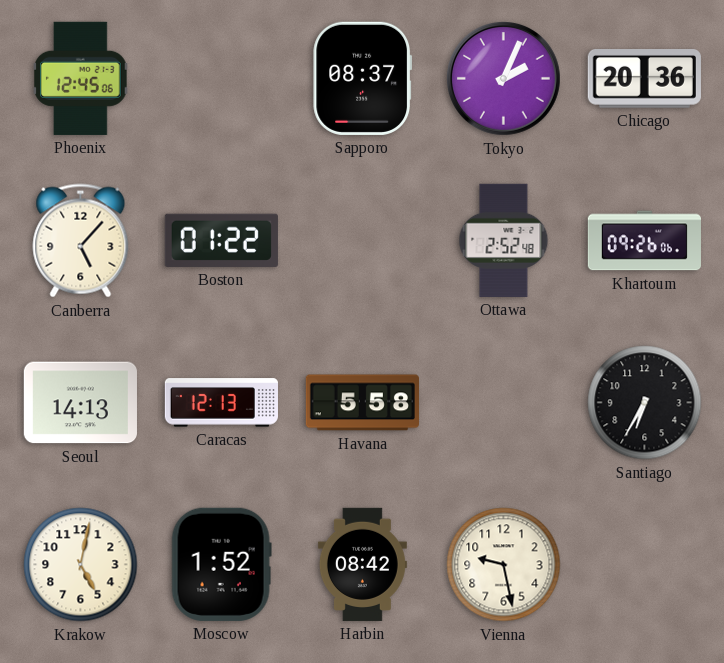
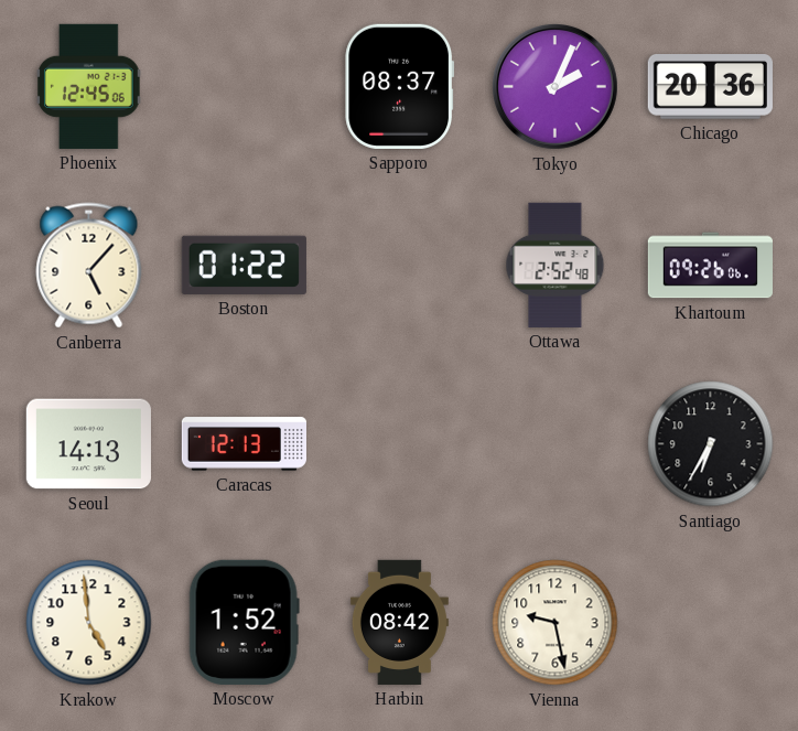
Havana: 5:58 -> none
Krakow: 5:02 -> 4:59
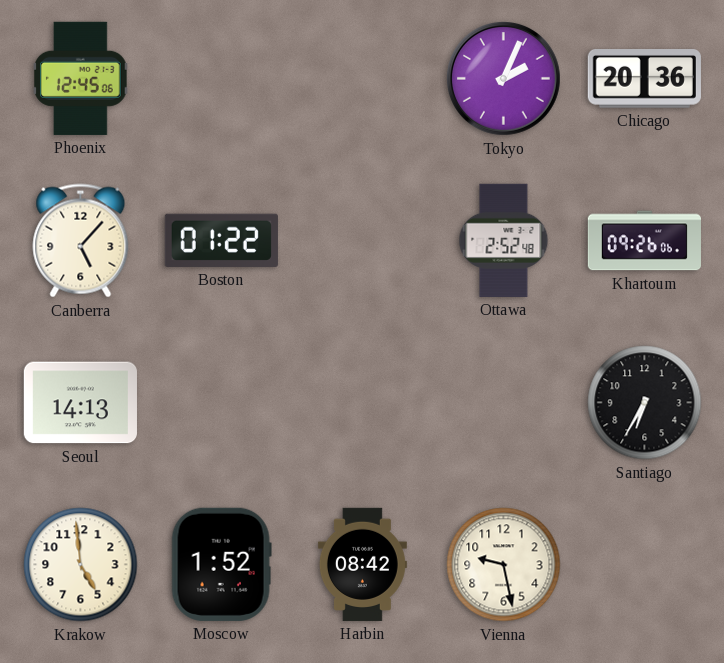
Sapporo: 08:37 -> none
Caracas: 12:13 -> none
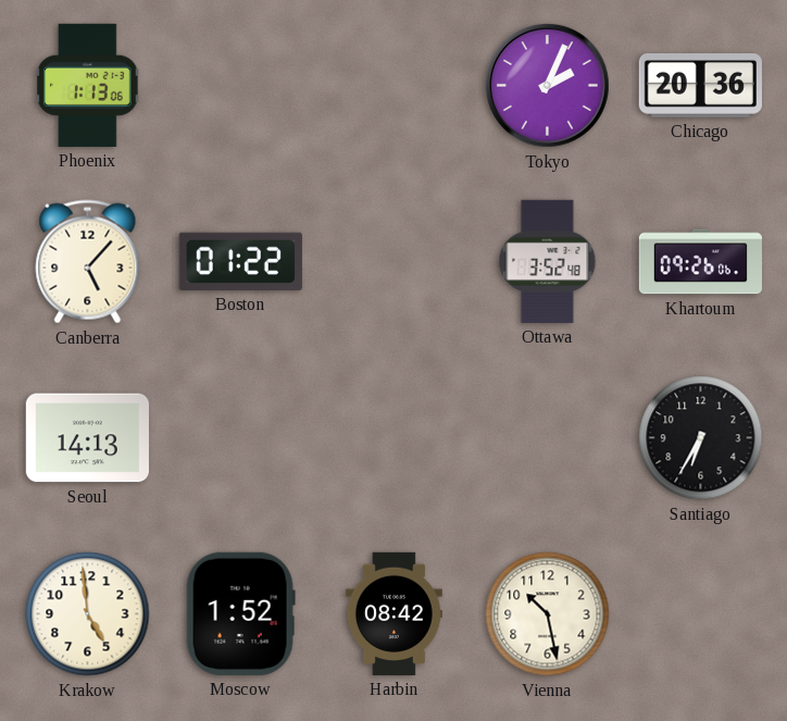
Phoenix: 12:45 -> 1:13
Ottawa: 2:52 -> 3:52
Vienna: 9:28 -> 10:28
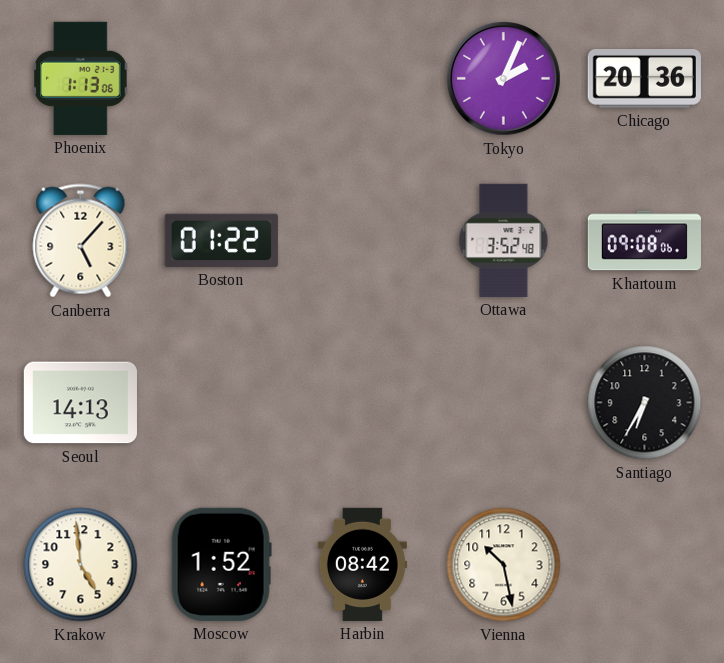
Khartoum: 09:26 -> 09:08
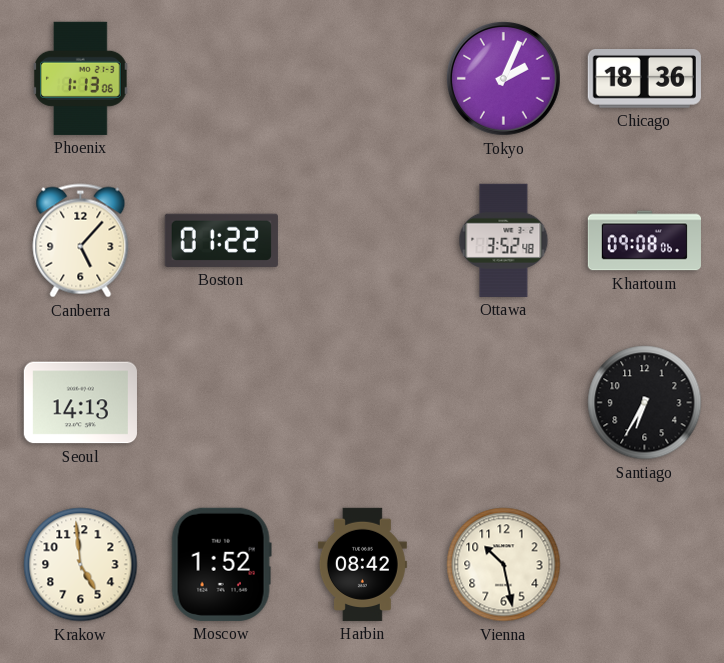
Chicago: 20:36 -> 18:36
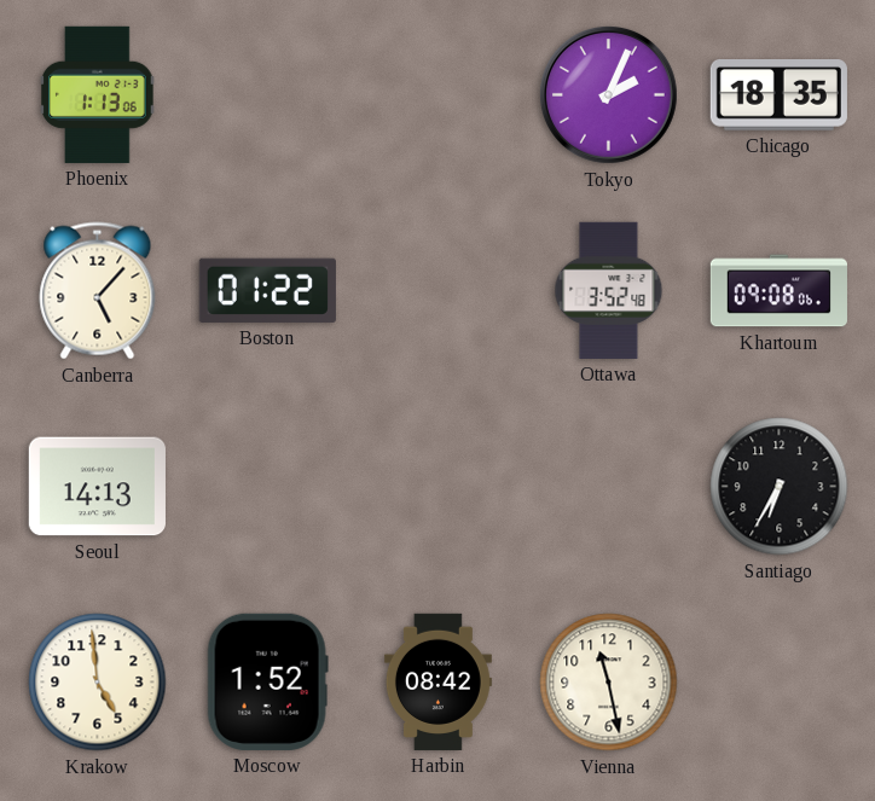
Chicago: 18:36 -> 18:35
Vienna: 10:28 -> 11:28
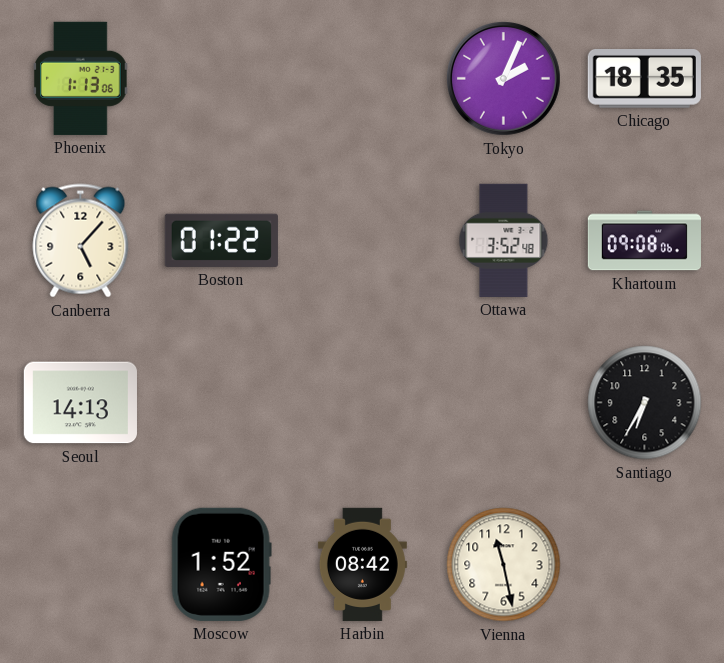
Krakow: 4:59 -> none
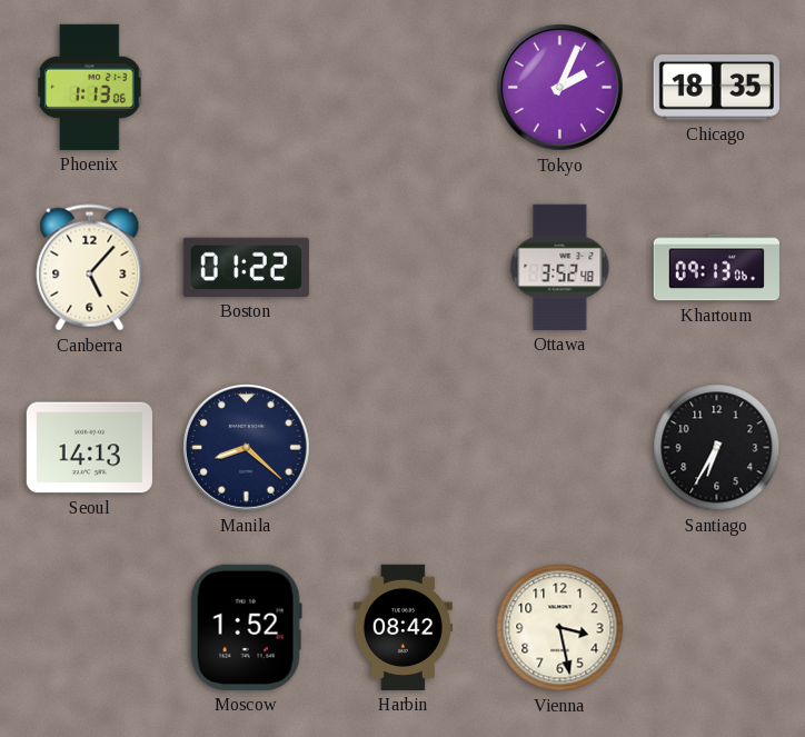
Khartoum: 09:08 -> 09:13
Manila: none -> 8:22
Vienna: 11:28 -> 3:28
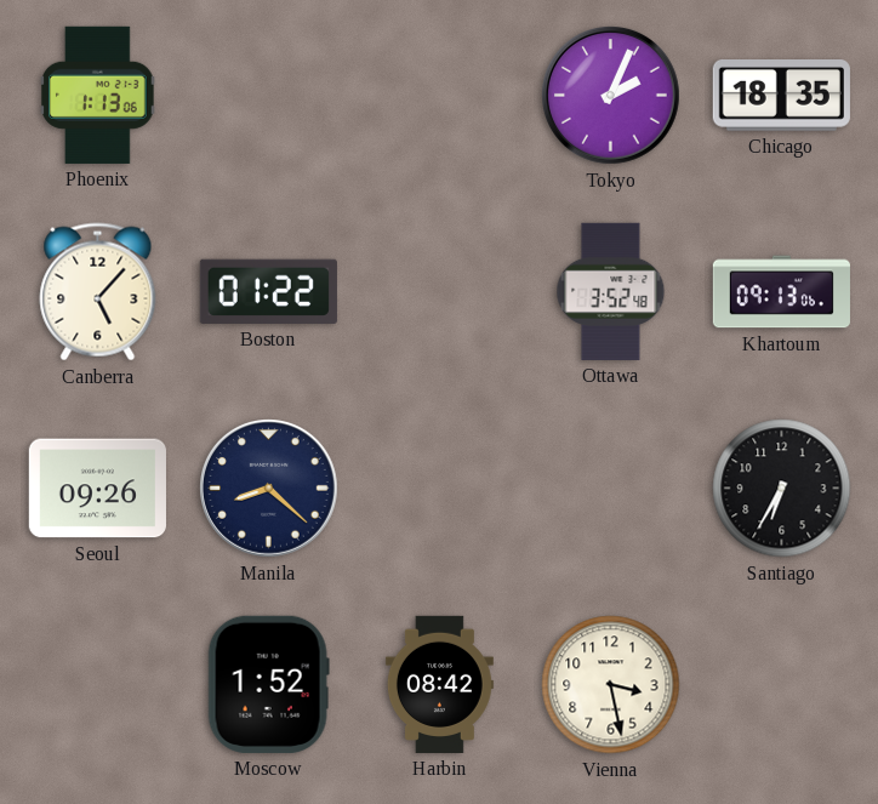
Seoul: 14:13 -> 09:26
